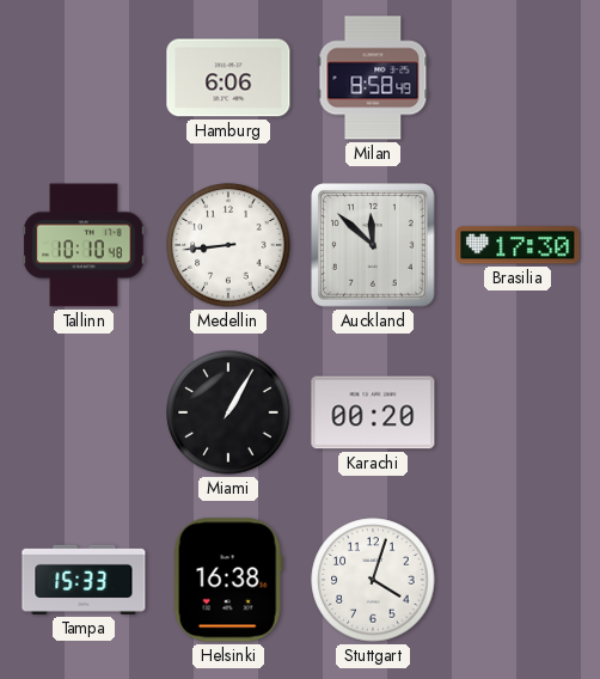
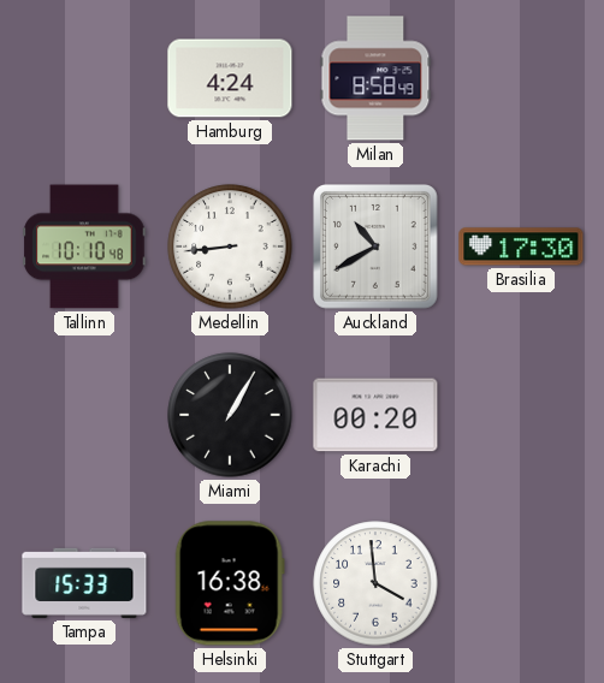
Hamburg: 6:06 -> 4:24
Auckland: 11:52 -> 10:40
Stuttgart: 4:03 -> 3:59
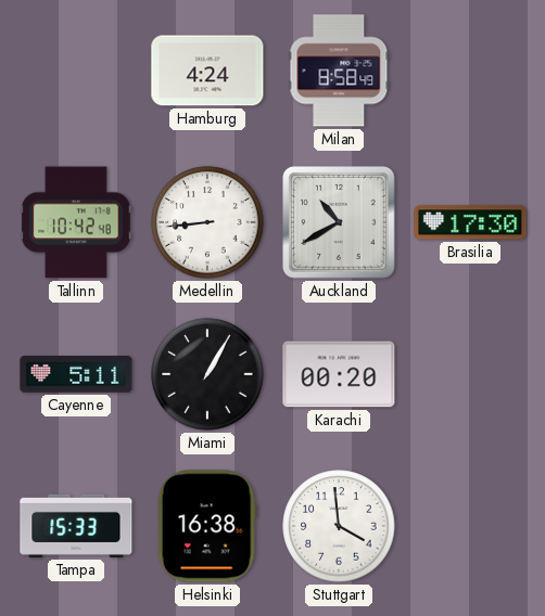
Tallinn: 10:10 -> 10:42
Cayenne: none -> 5:11
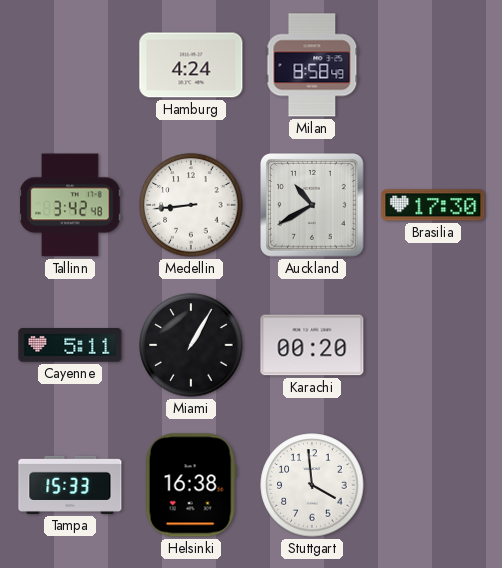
Tallinn: 10:42 -> 3:42
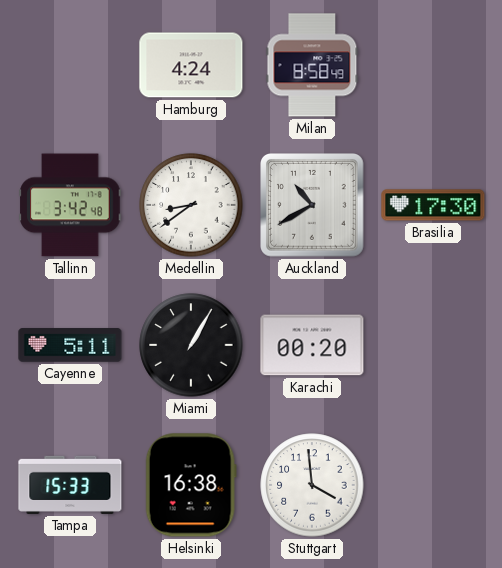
Medellin: 8:44 -> 8:39
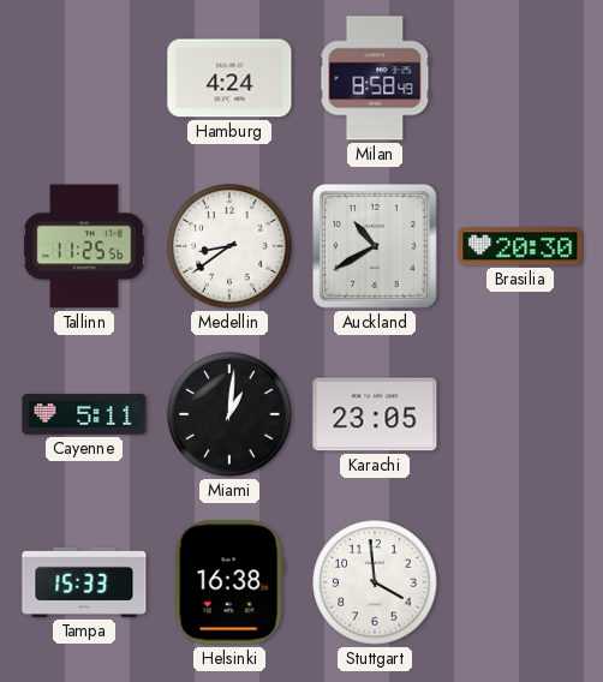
Tallinn: 3:42 -> 11:25
Brasilia: 17:30 -> 20:30
Miami: 1:05 -> 1:01
Karachi: 00:20 -> 23:05
